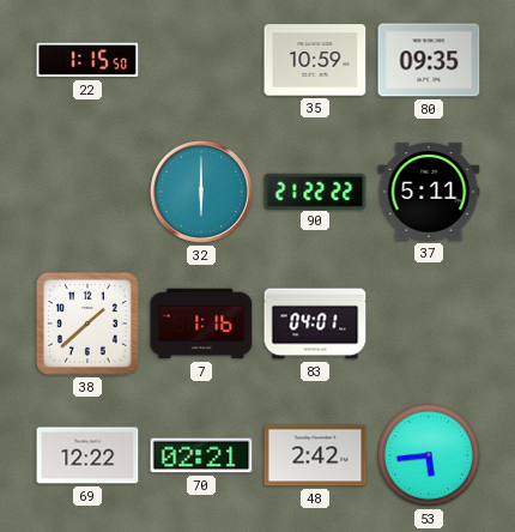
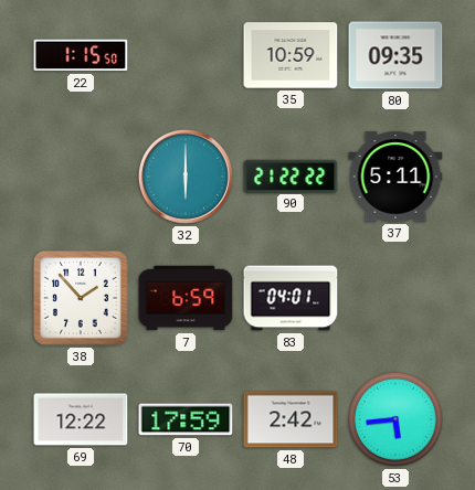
38: 1:38 -> 1:53
7: 1:16 -> 6:59
70: 02:21 -> 17:59
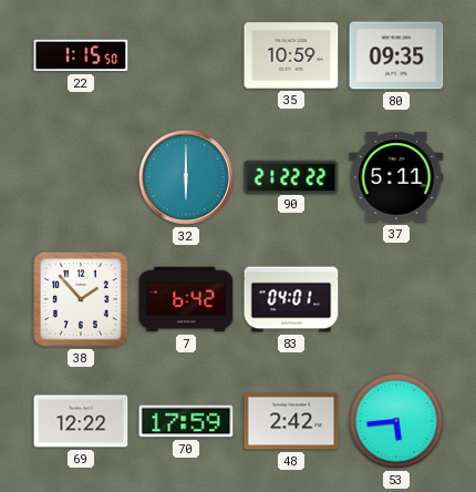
7: 6:59 -> 6:42
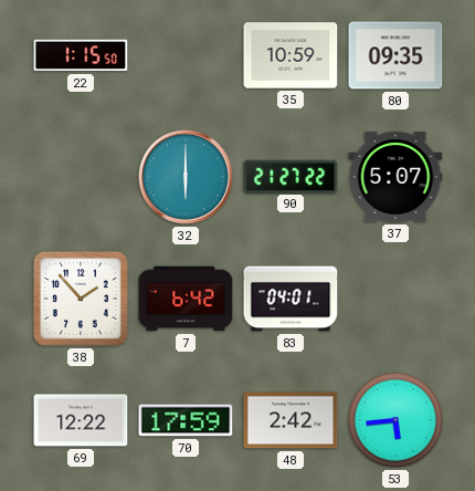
90: 21:22 -> 21:27
37: 5:11 -> 5:07
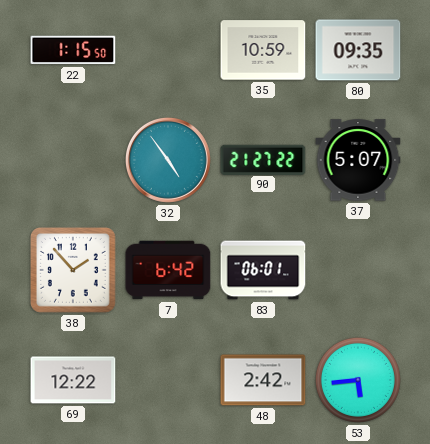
32: 6:00 -> 4:54
83: 04:01 -> 06:01
70: 17:59 -> none
